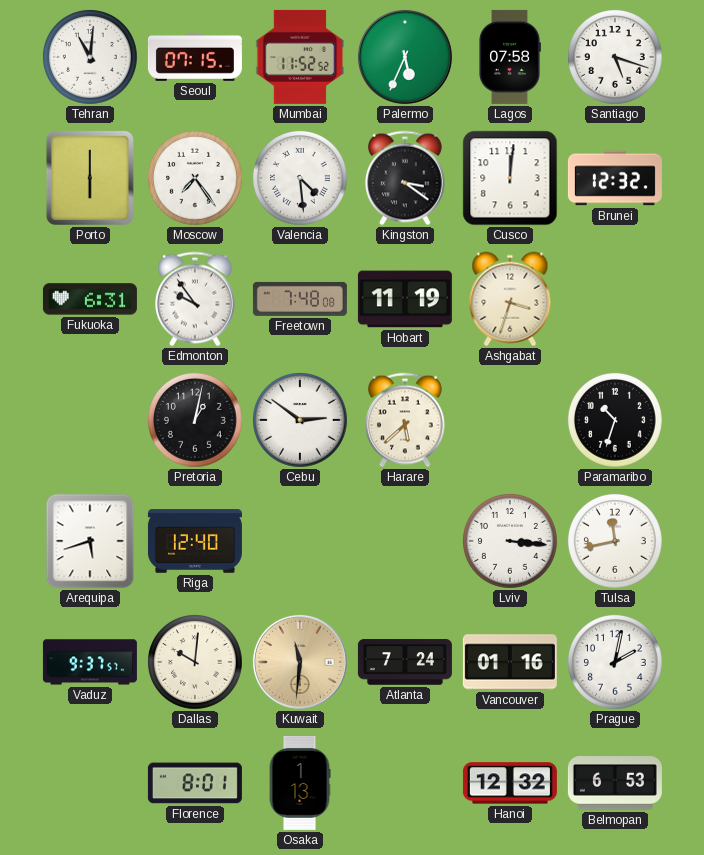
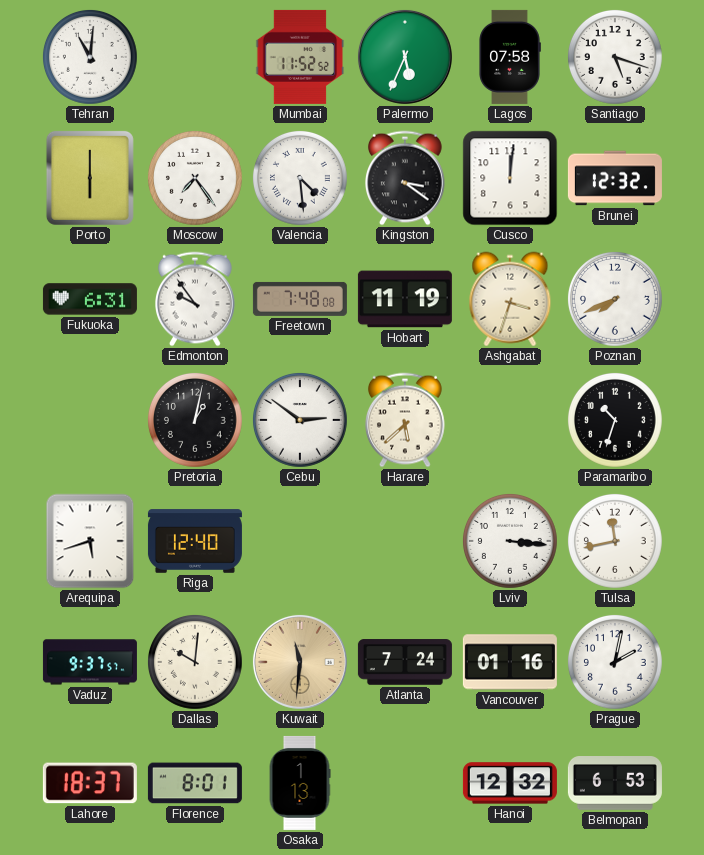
Seoul: 07:15 -> none
Poznan: none -> 7:41
Lahore: none -> 18:37
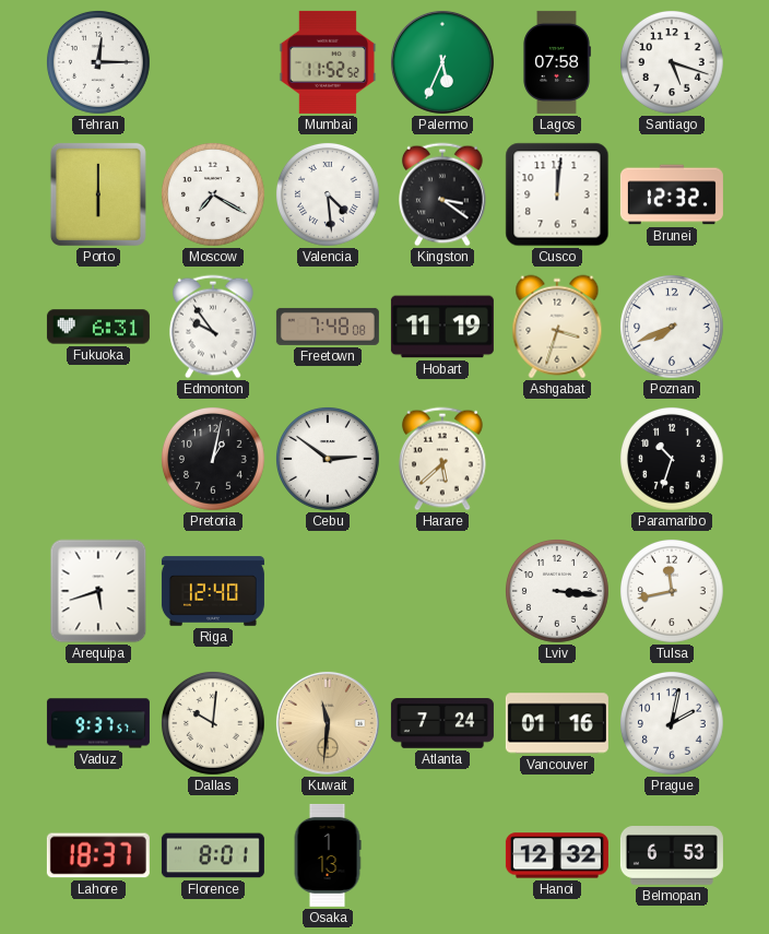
Tehran: 11:01 -> 12:15
Moscow: 7:24 -> 7:20
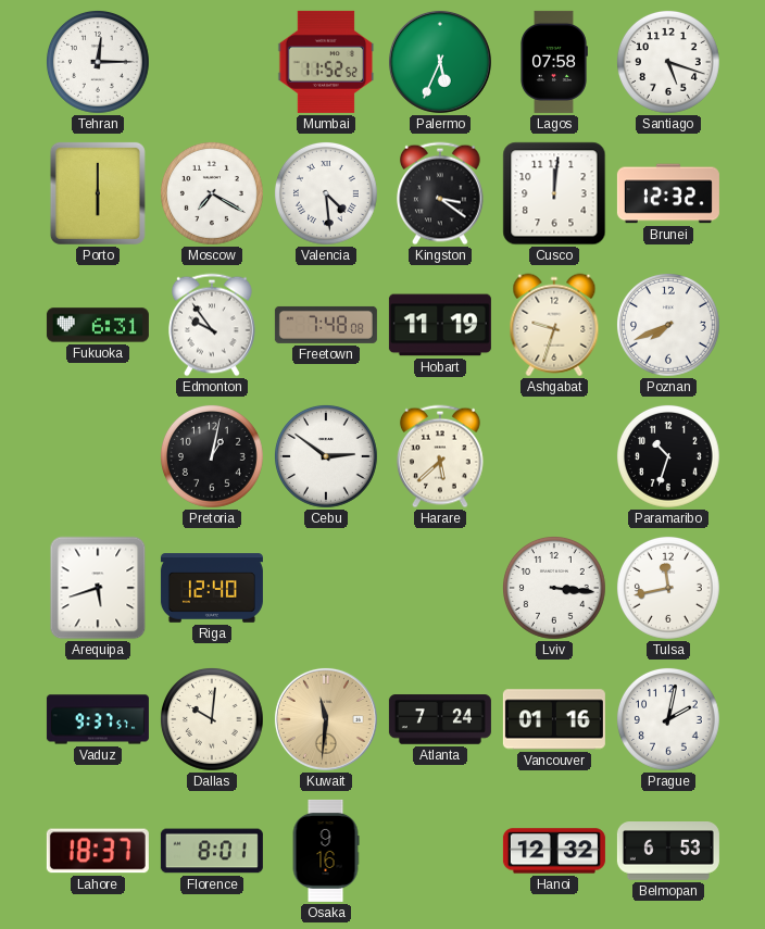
Ashgabat: 3:33 -> 9:33
Osaka: 1:13 -> 9:16
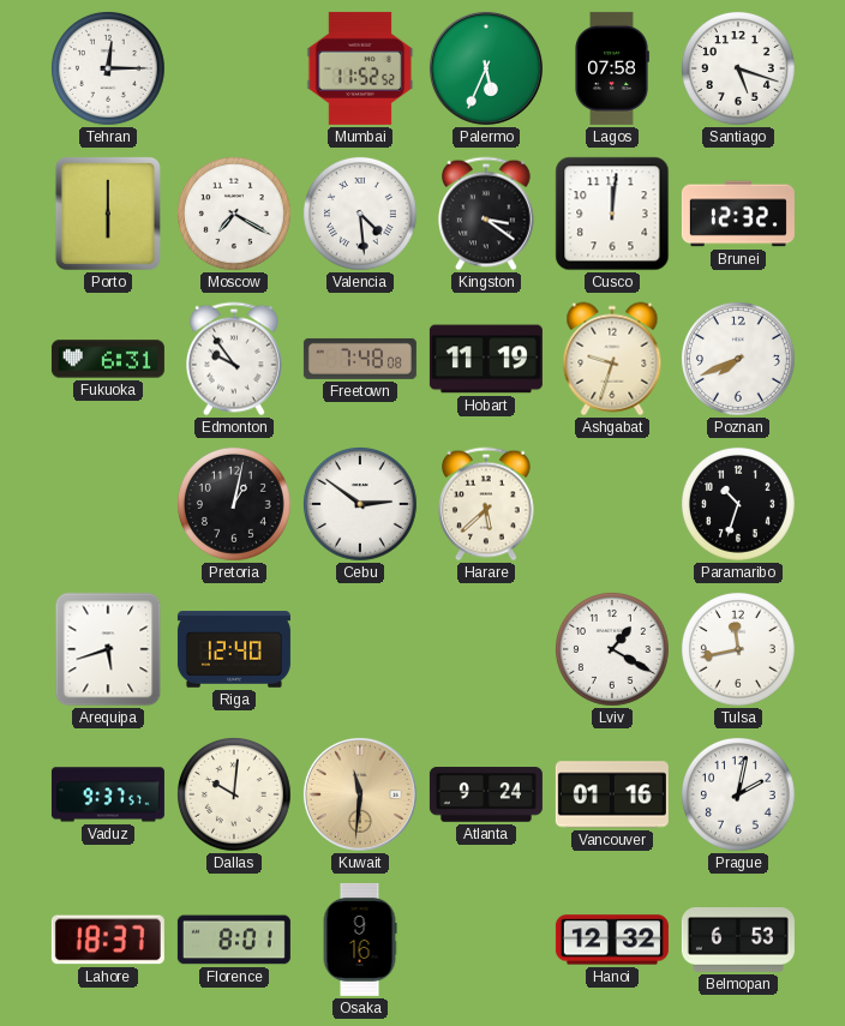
Lviv: 3:16 -> 1:20
Atlanta: 7:24 -> 9:24
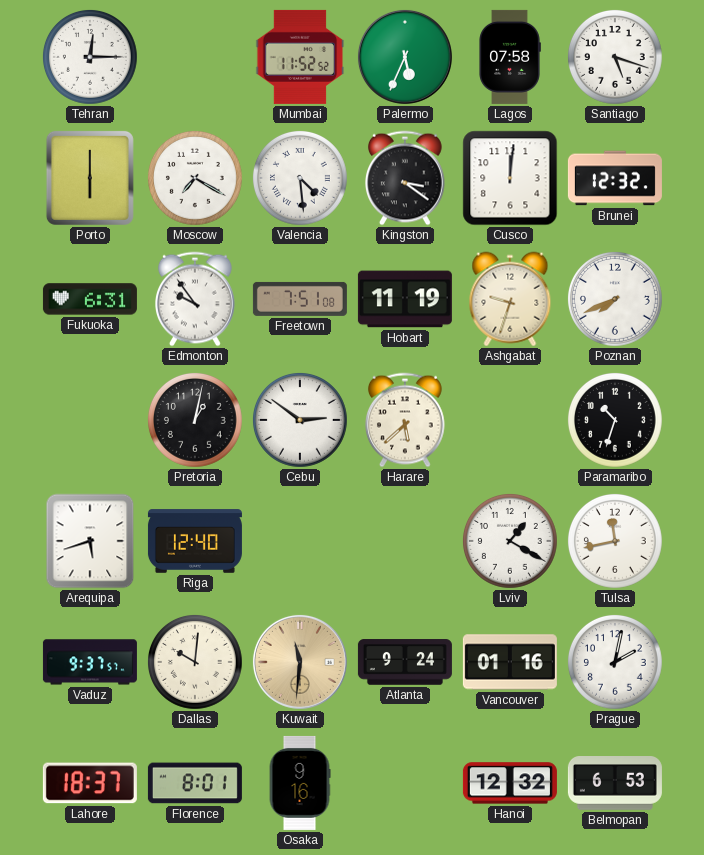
Freetown: 7:48 -> 7:51
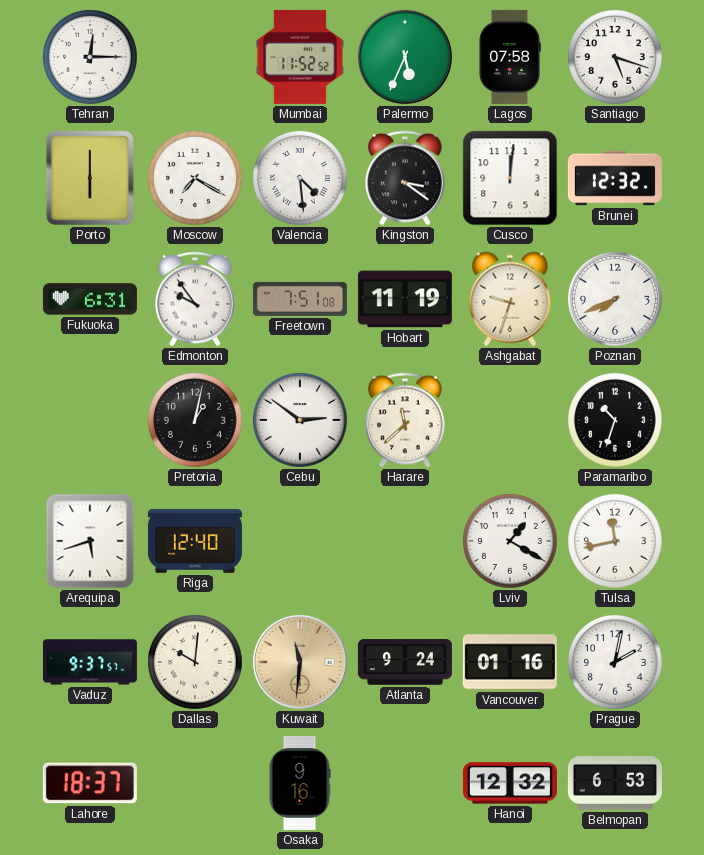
Harare: 5:38 -> 11:38
Florence: 8:01 -> none
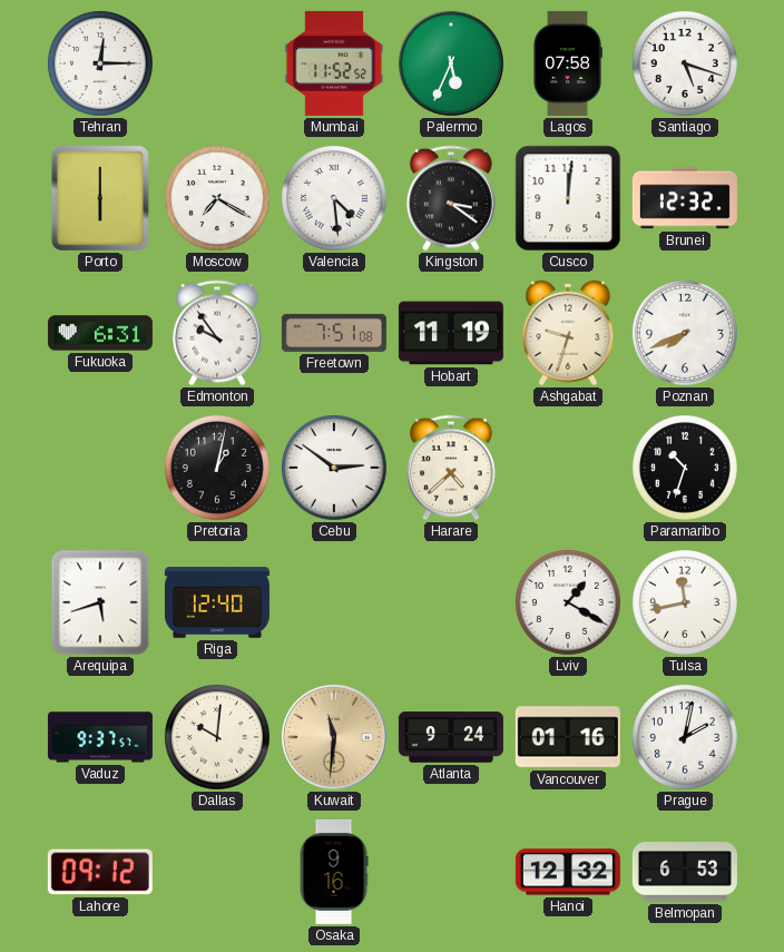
Harare: 11:38 -> 4:38
Lahore: 18:37 -> 09:12
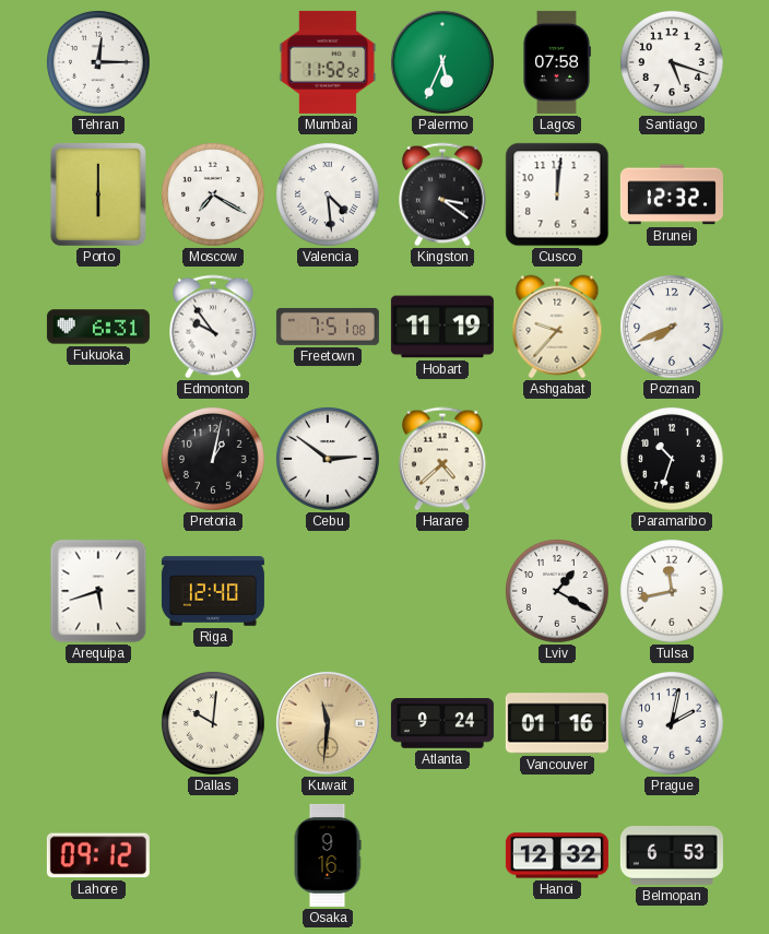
Ashgabat: 9:33 -> 9:37
Vaduz: 9:37 -> none
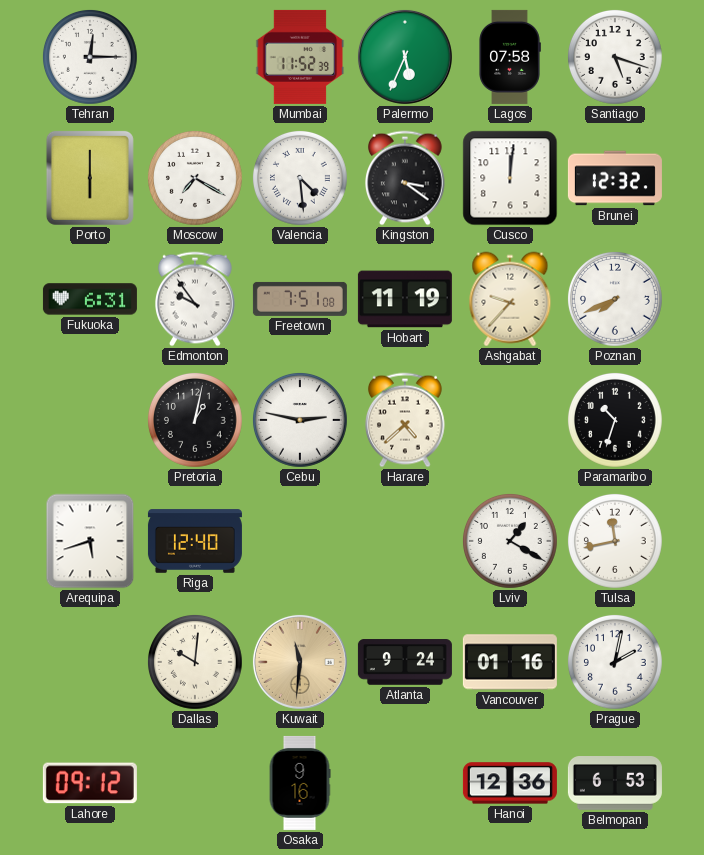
Mumbai: 11:52:52 -> 11:52:39
Cebu: 2:51 -> 2:47
Hanoi: 12:32 -> 12:36
